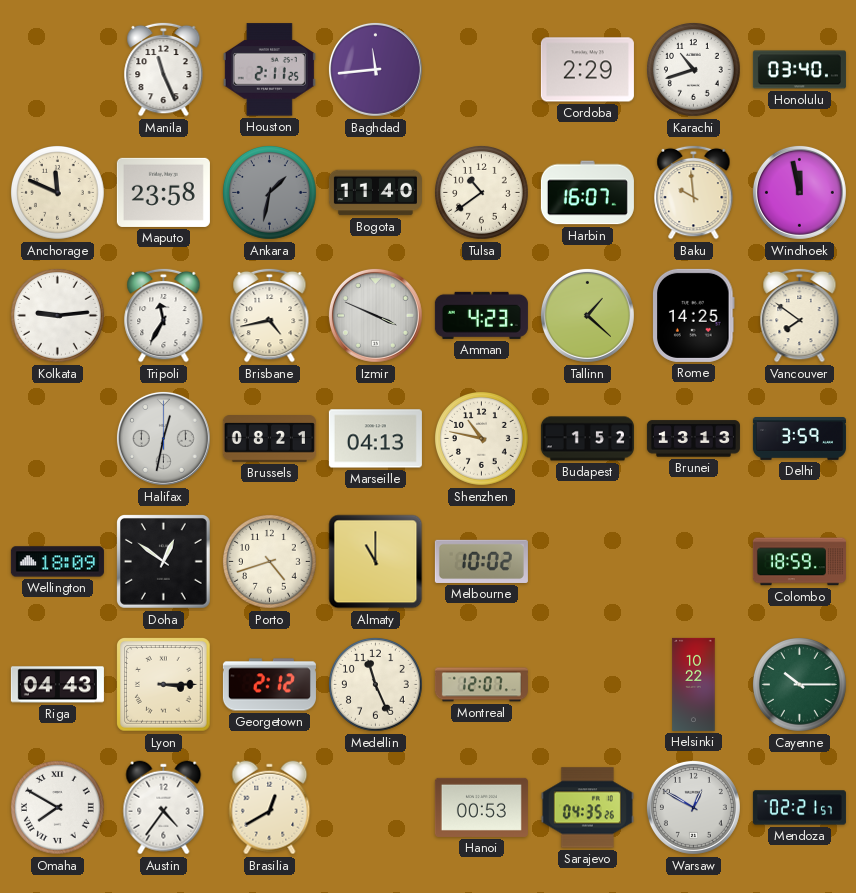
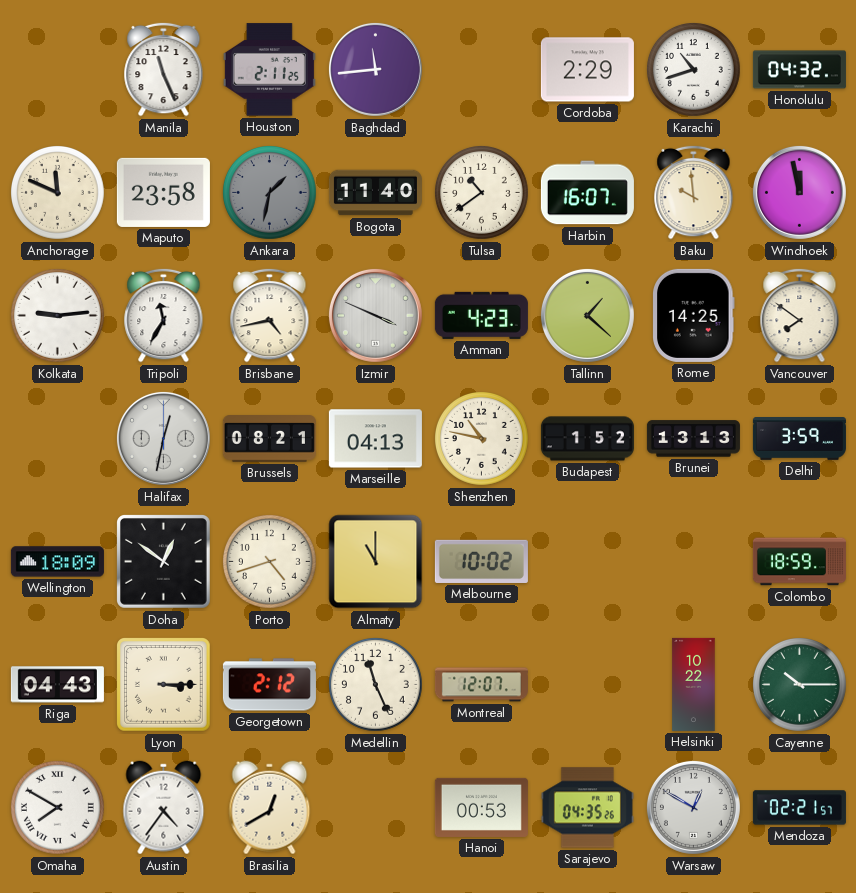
Honolulu: 03:40 -> 04:32
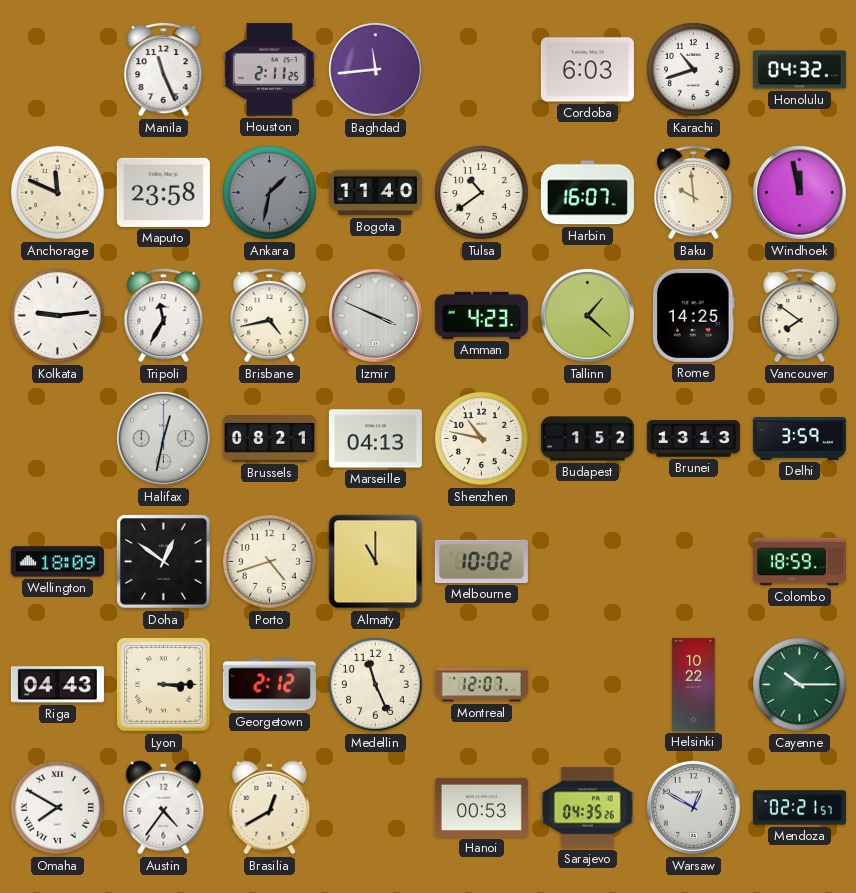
Cordoba: 2:29 -> 6:03
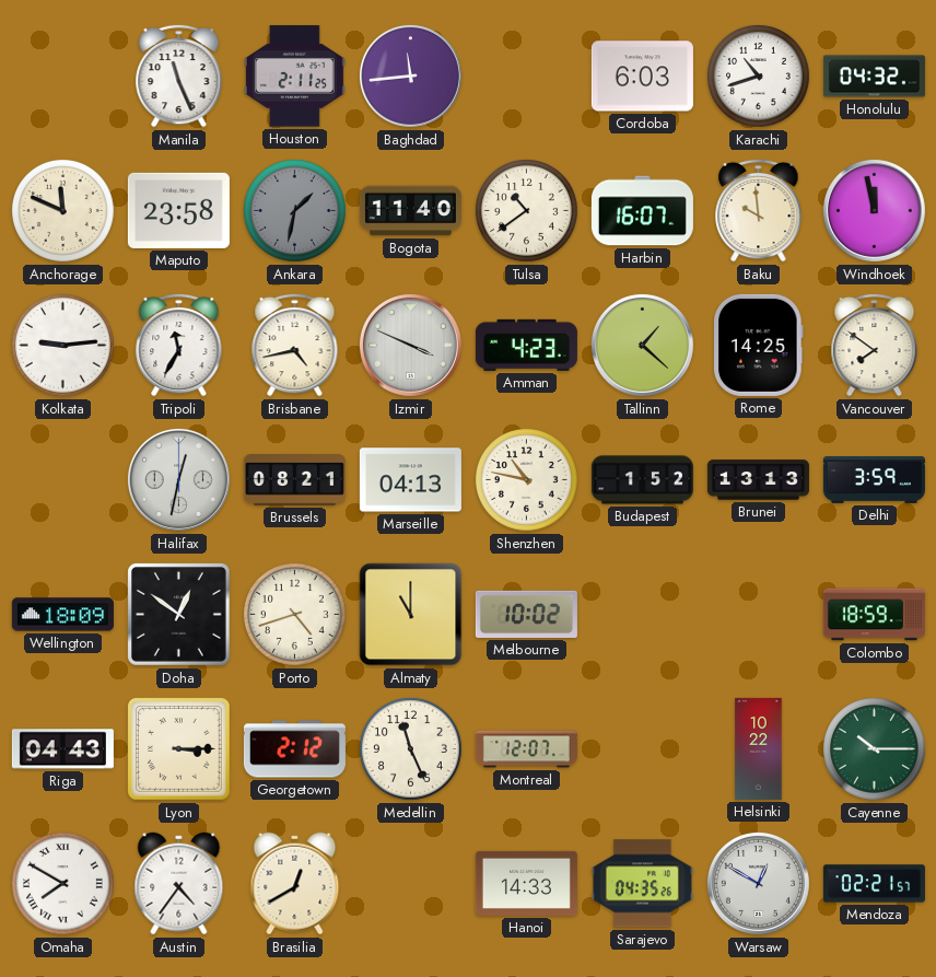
Hanoi: 00:53 -> 14:33
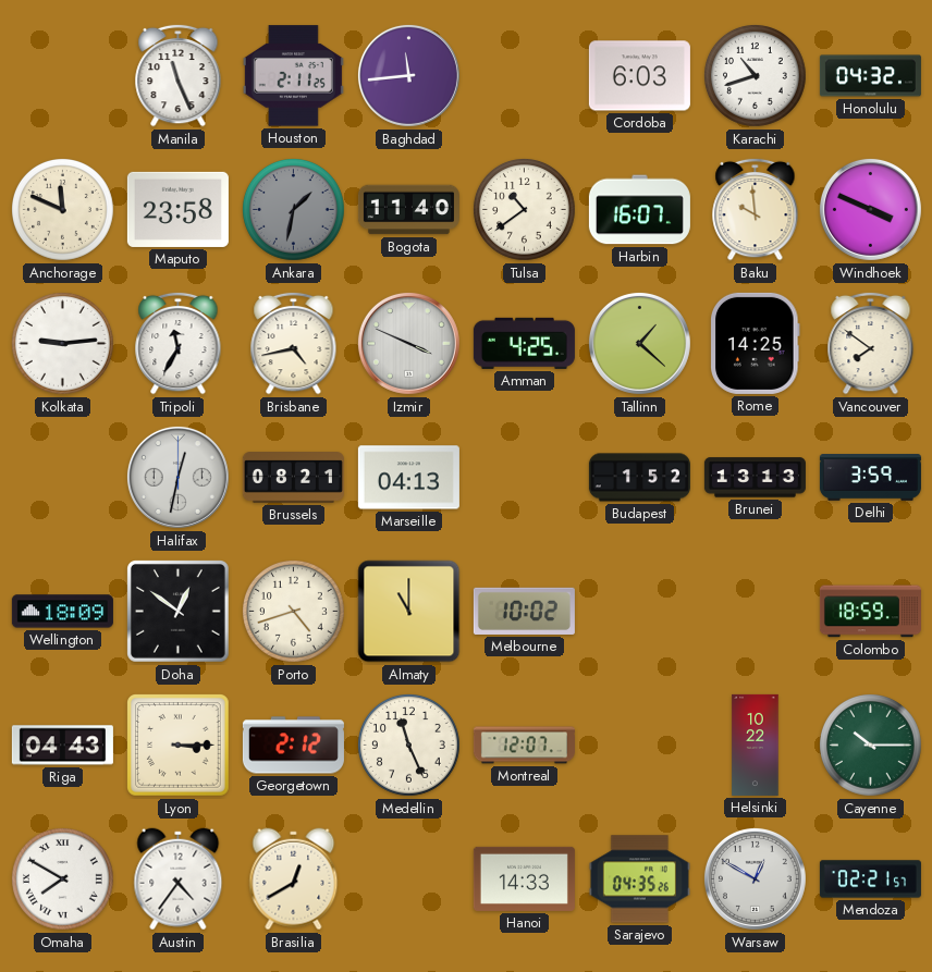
Windhoek: 11:58 -> 3:49
Amman: 4:23 -> 4:25
Shenzhen: 10:47 -> none
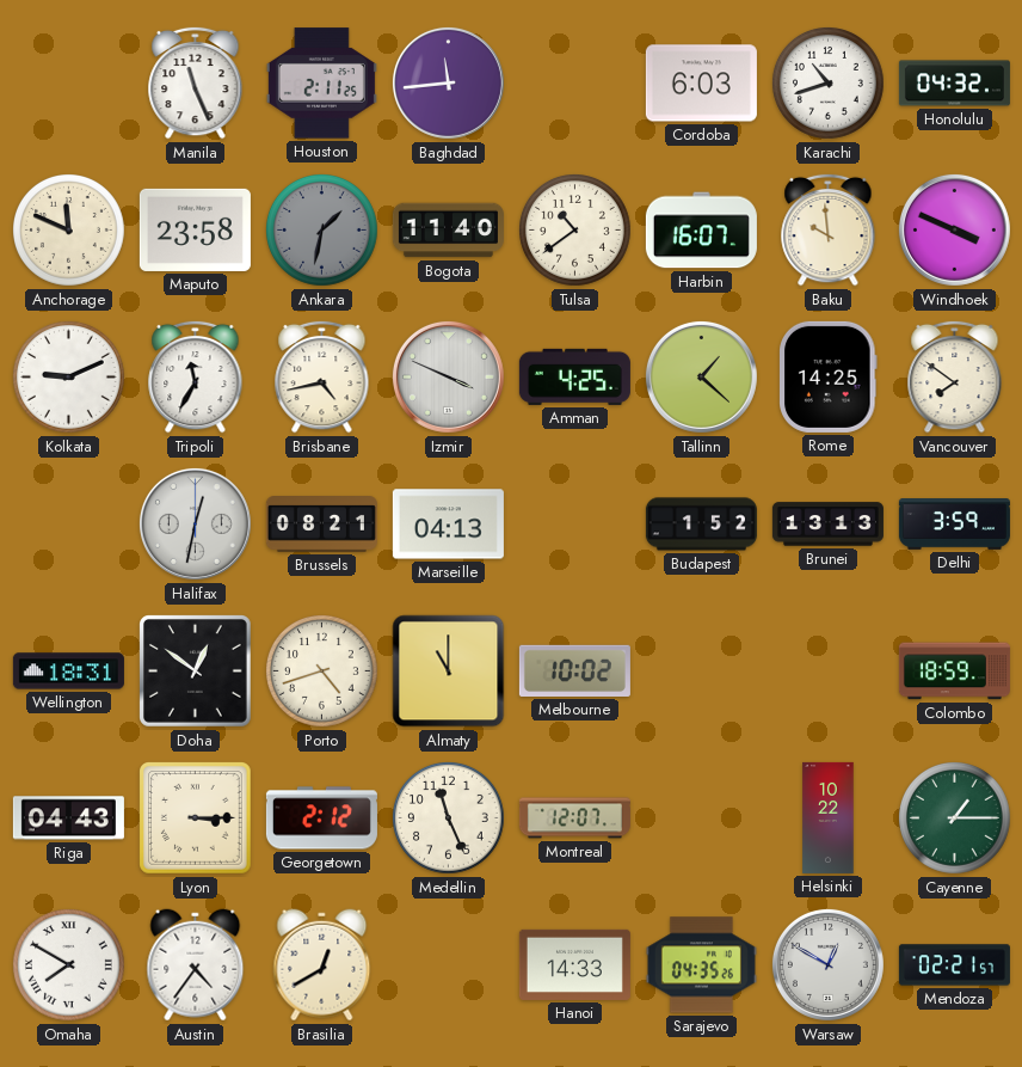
Kolkata: 9:14 -> 9:11
Wellington: 18:09 -> 18:31
Cayenne: 10:15 -> 1:15
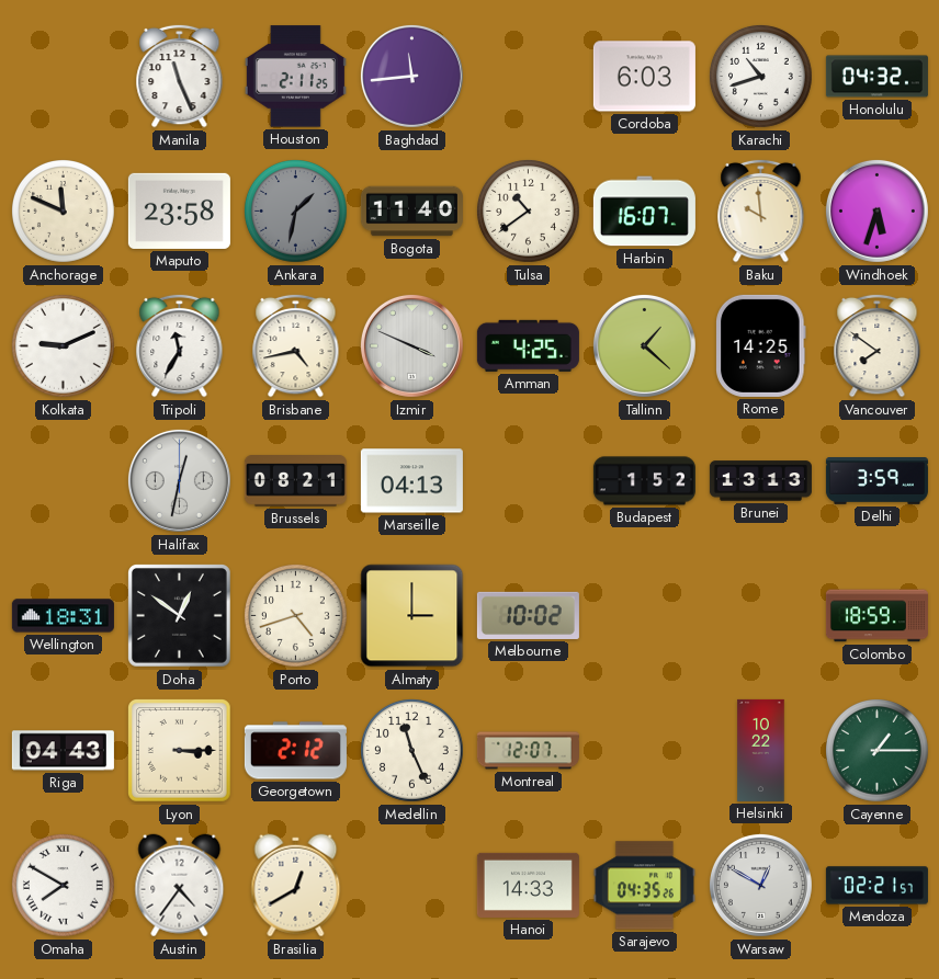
Windhoek: 3:49 -> 5:33
Almaty: 11:00 -> 3:00
